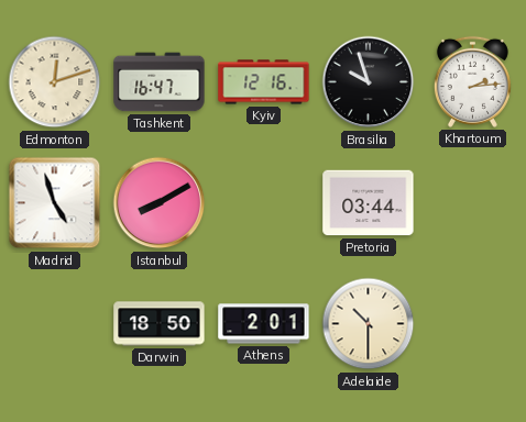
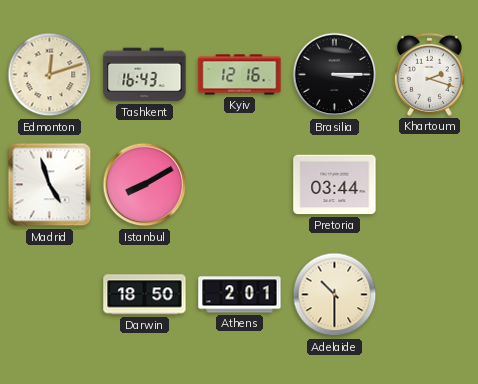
Tashkent: 16:47 -> 16:43
Brasilia: 9:57 -> 3:15
Khartoum: 2:14 -> 2:18
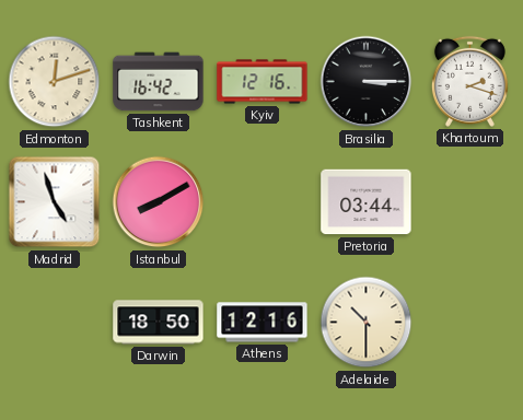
Tashkent: 16:43 -> 16:42
Athens: 2:01 -> 12:16
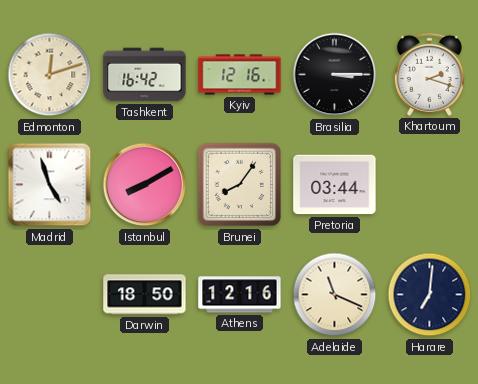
Brunei: none -> 8:06
Adelaide: 10:30 -> 11:19
Harare: none -> 7:01
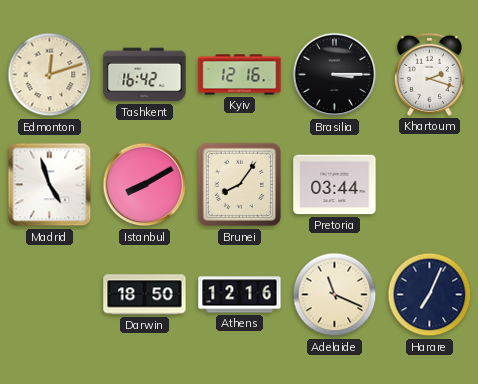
Harare: 7:01 -> 7:04
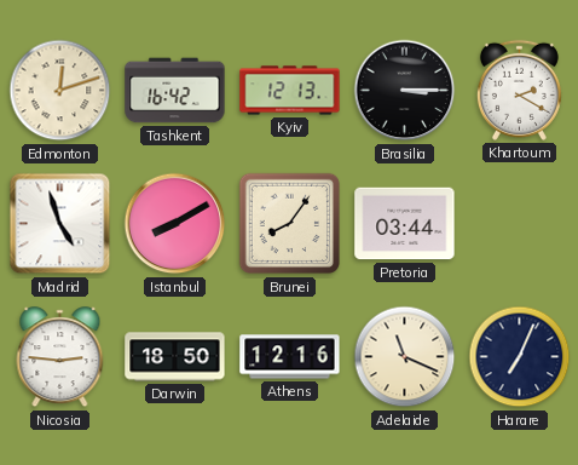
Kyiv: 12:16 -> 12:13
Khartoum: 2:18 -> 2:20
Nicosia: none -> 2:46
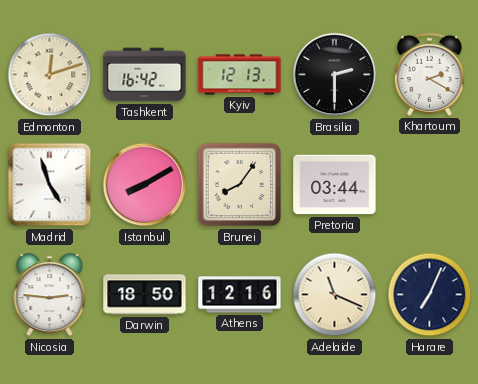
Brasilia: 3:15 -> 2:30
